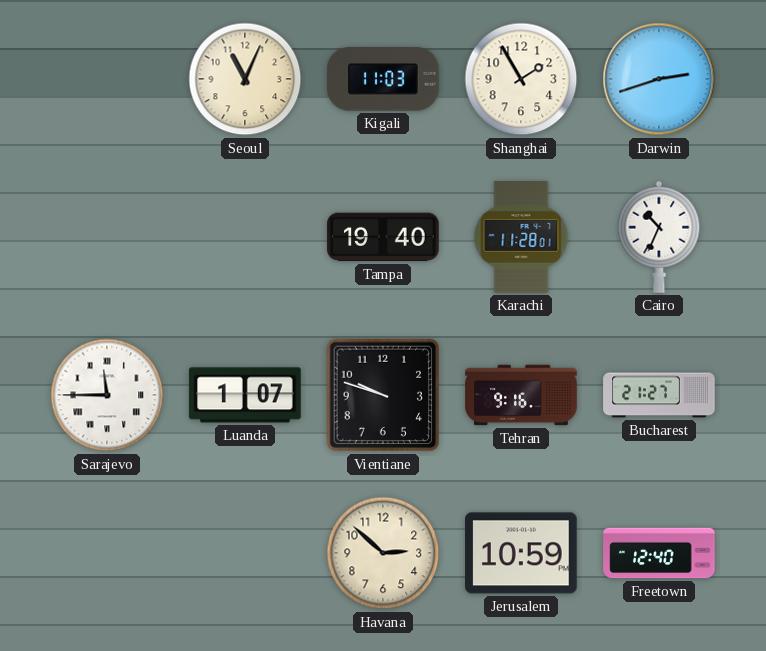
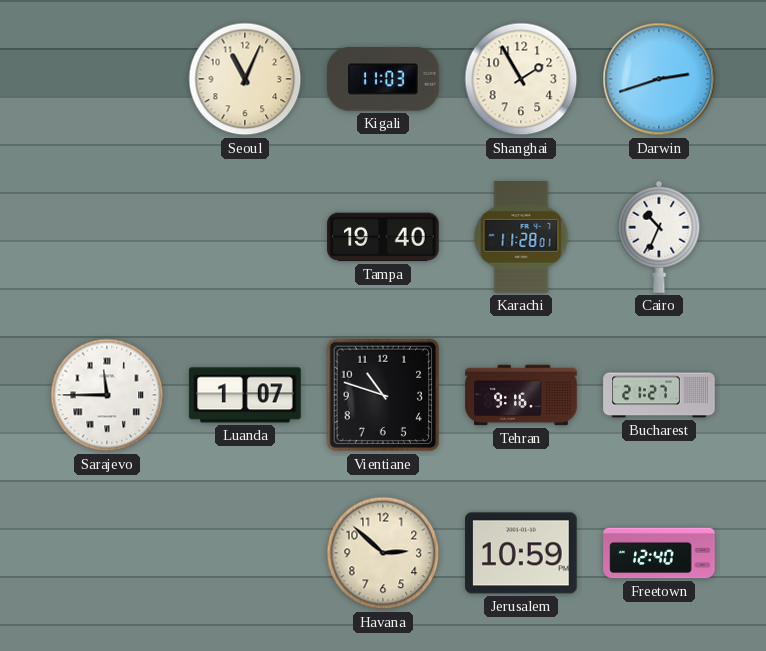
Vientiane: 9:48 -> 10:48
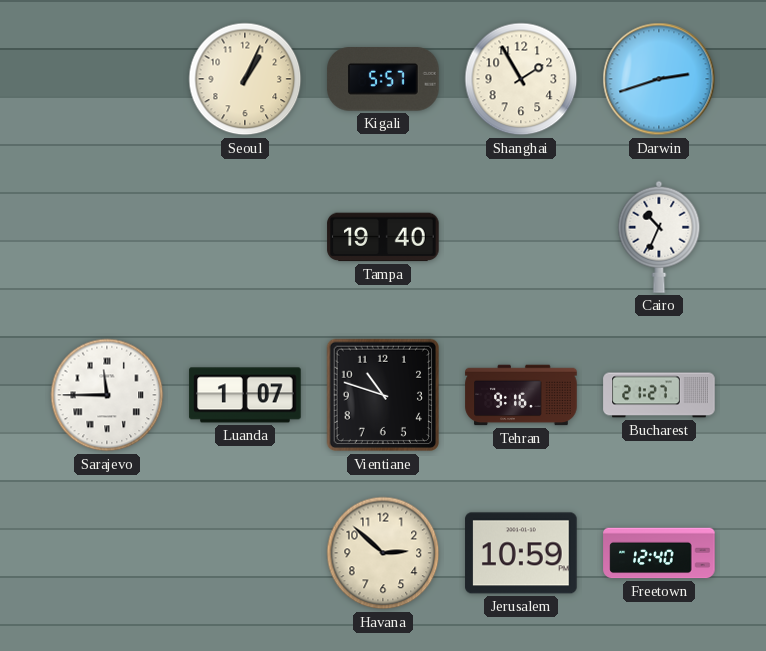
Seoul: 11:04 -> 1:04
Kigali: 11:03 -> 5:57
Karachi: 11:28 -> none
